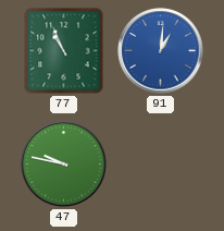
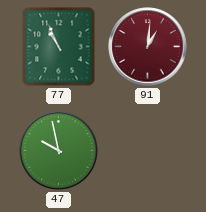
91 dial: blue -> burgundy
47: 9:47 -> 9:58
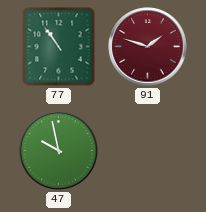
77: 10:56 -> 10:54
91: 1:01 -> 1:48
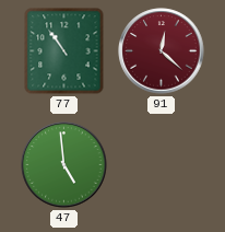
91: 1:48 -> 12:22
47: 9:58 -> 4:59
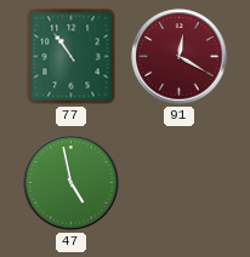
91: 12:22 -> 12:20
47: 4:59 -> 4:58
